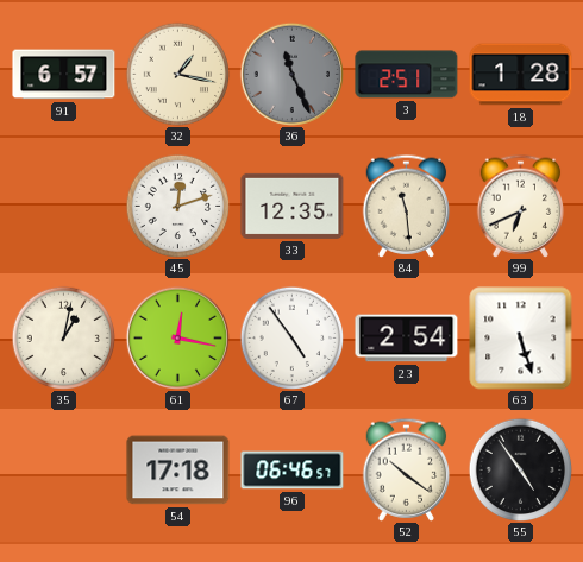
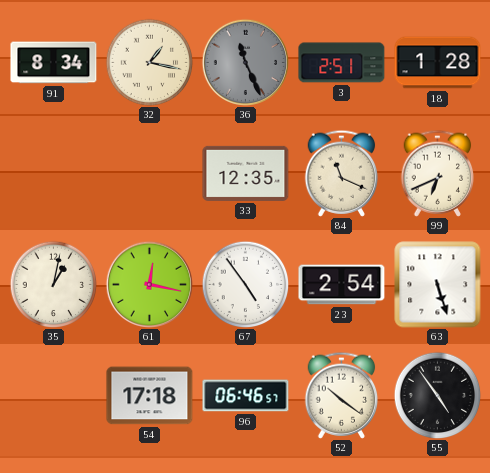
91: 6:57 -> 8:34
45: 12:12 -> none
84: 11:29 -> 11:19
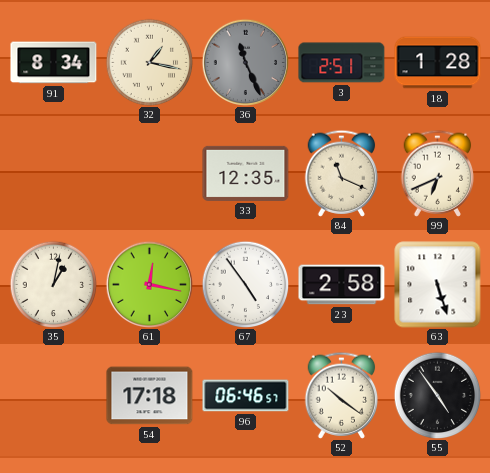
23: 2:54 -> 2:58
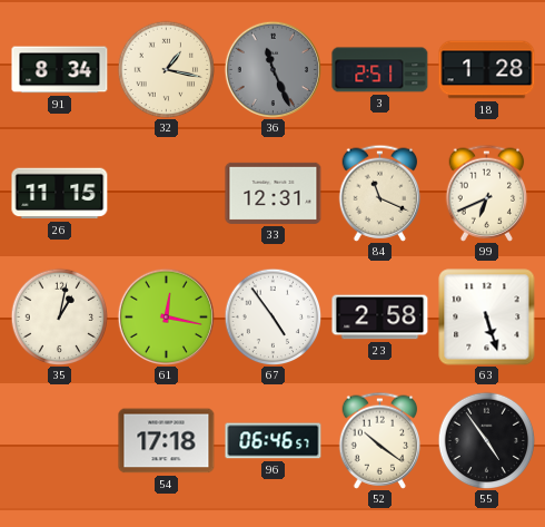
26: none -> 11:15
33: 12:35 -> 12:31
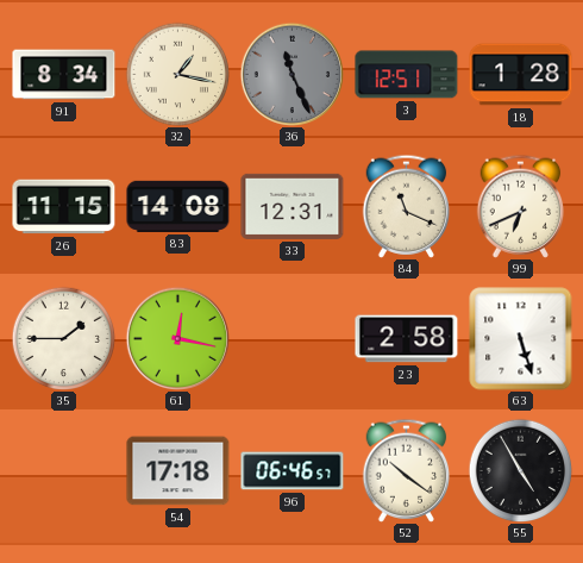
3: 2:51 -> 12:51
83: none -> 14:08
35: 1:02 -> 1:45
67: 4:54 -> none
55: 4:54 -> 4:55
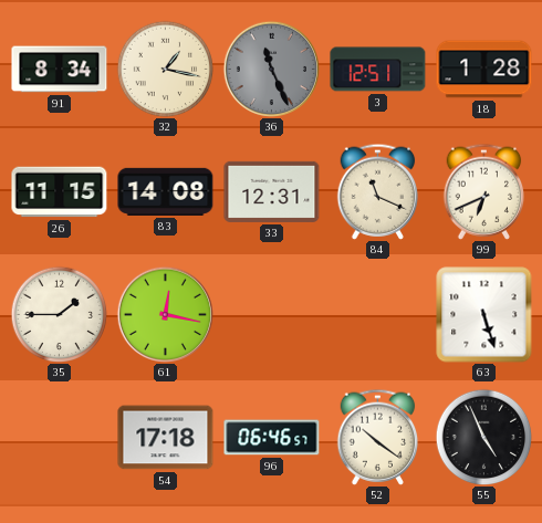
23: 2:58 -> none
55: 4:55 -> 4:56
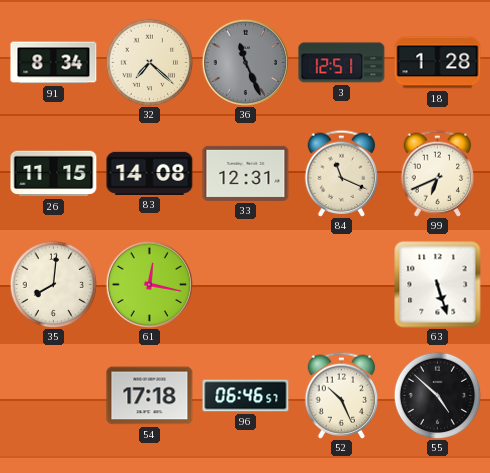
32: 1:17 -> 7:22
35: 1:45 -> 8:01
52: 10:21 -> 10:26
55: 4:56 -> 4:52
